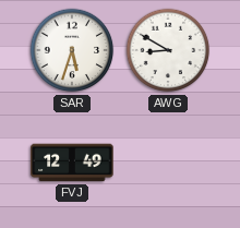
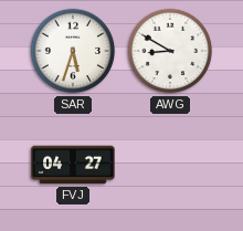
FVJ: 12:49 -> 04:27
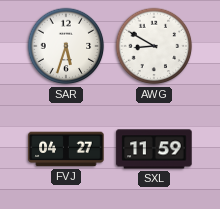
SXL: none -> 11:59
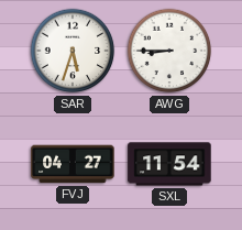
AWG: 8:50 -> 8:45
SXL: 11:59 -> 11:54
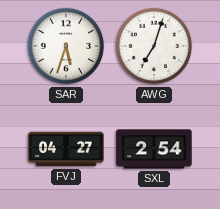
AWG: 8:45 -> 7:03
SXL: 11:54 -> 2:54
